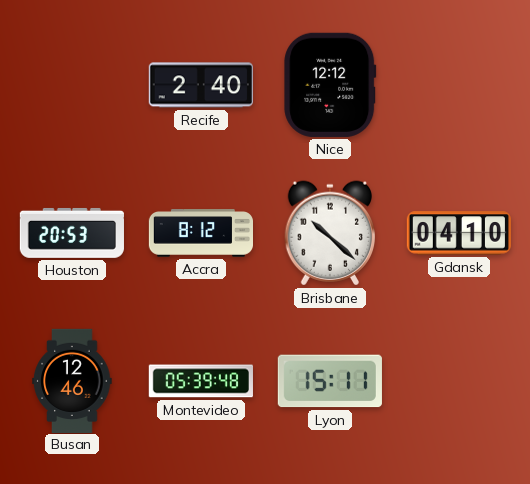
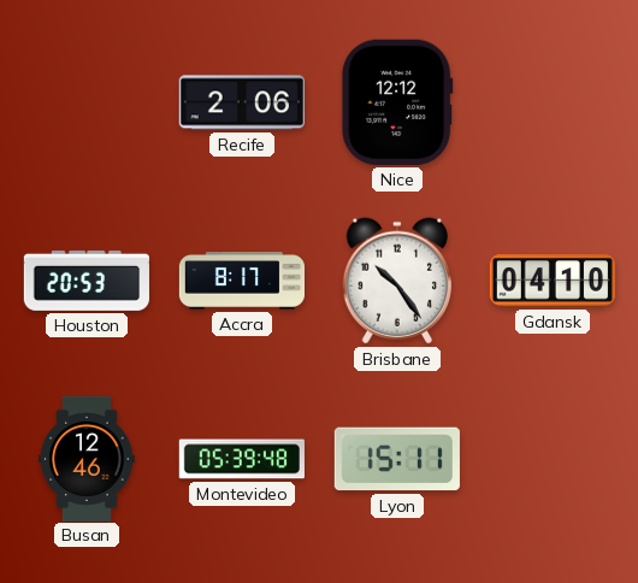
Recife: 2:40 -> 2:06
Accra: 8:12 -> 8:17
Brisbane: 10:22 -> 10:24
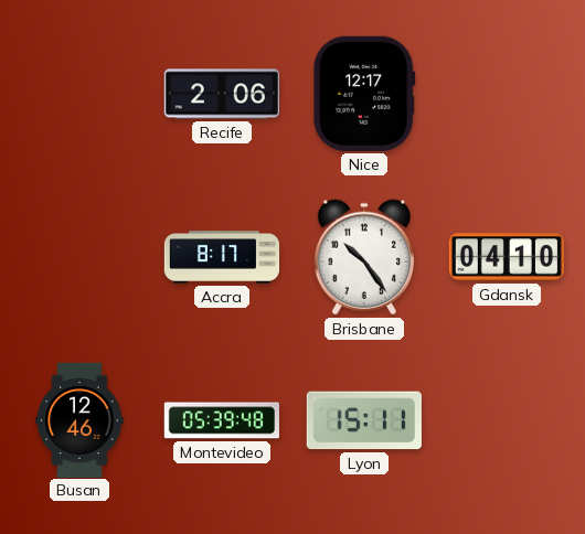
Nice: 12:12 -> 12:17
Houston: 20:53 -> none
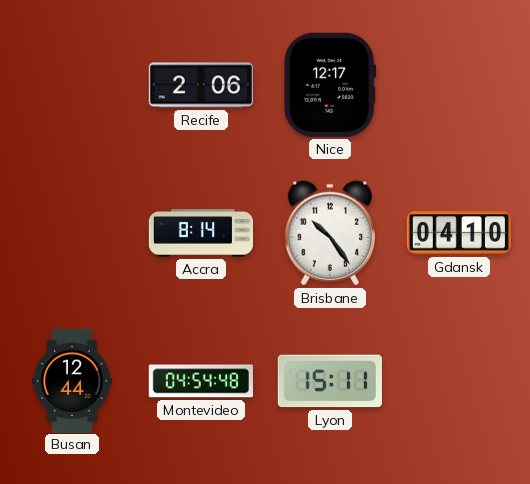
Accra: 8:17 -> 8:14
Busan: 12:46 -> 12:44
Montevideo: 05:39 -> 04:54
